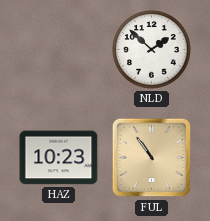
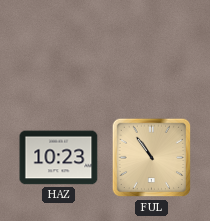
NLD: 1:52 -> none
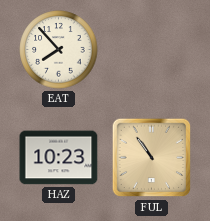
EAT: none -> 7:53
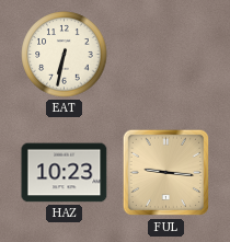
EAT: 7:53 -> 6:32
FUL: 10:54 -> 9:16
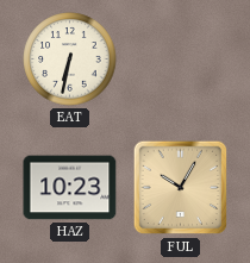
FUL: 9:16 -> 10:05
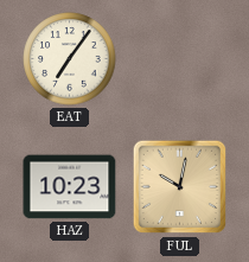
EAT: 6:32 -> 7:06
FUL: 10:05 -> 10:02
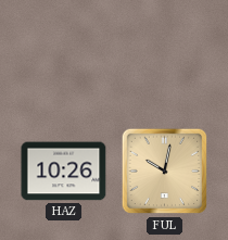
EAT: 7:06 -> none
HAZ: 10:23 -> 10:26
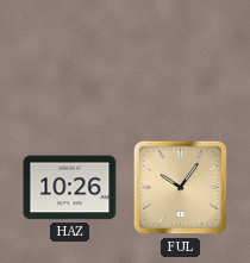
FUL: 10:02 -> 10:06
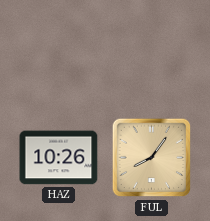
FUL: 10:06 -> 8:06
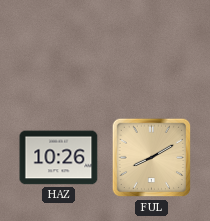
FUL: 8:06 -> 8:10
